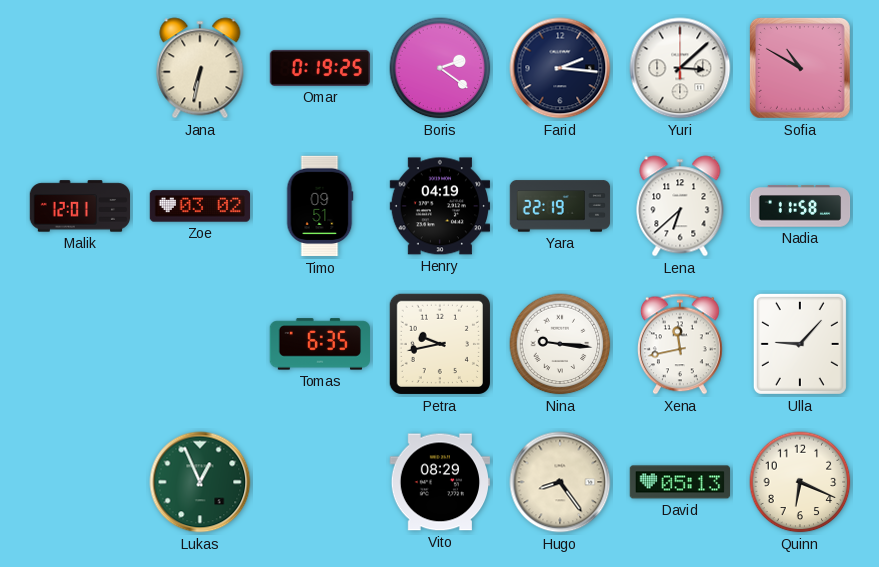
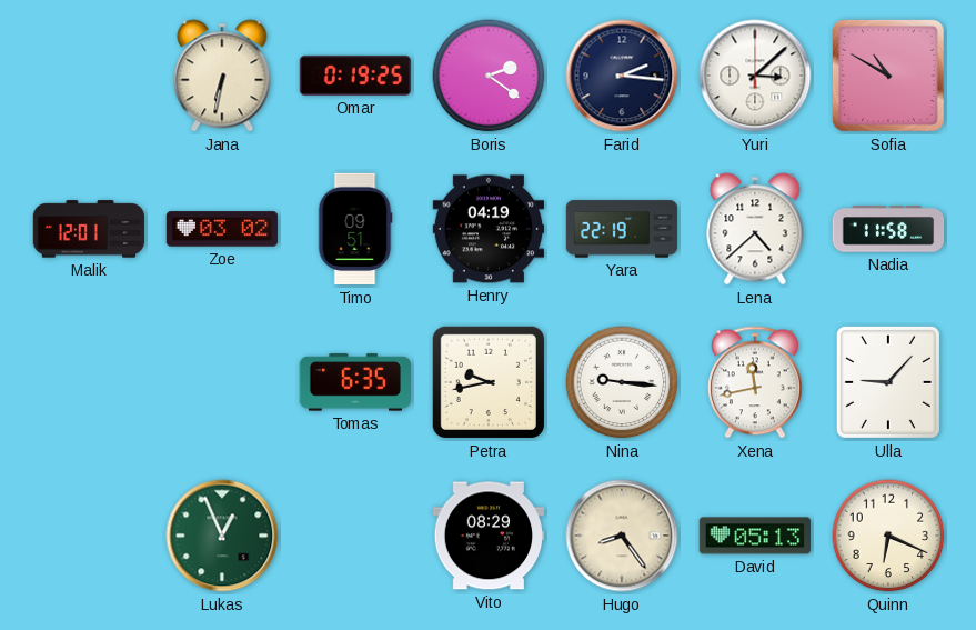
Lena: 6:38 -> 4:38
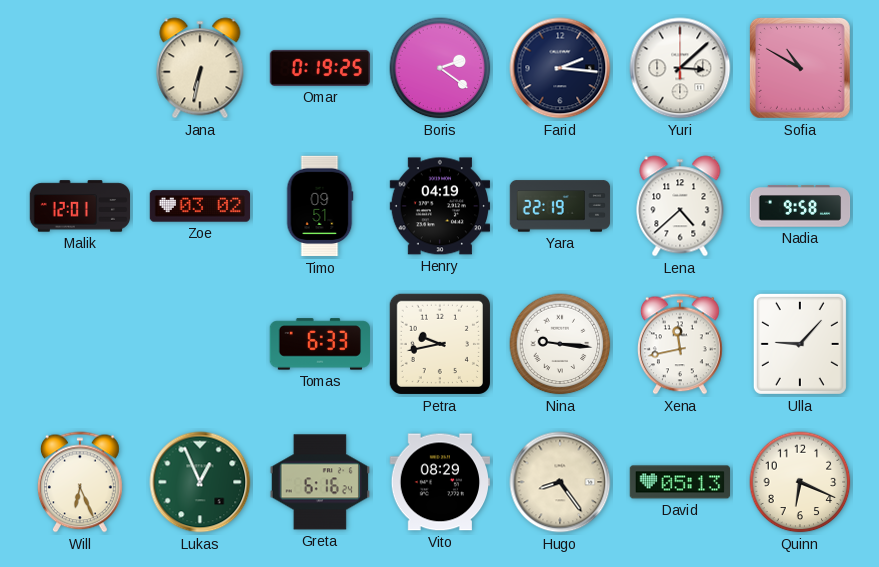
Nadia: 11:58 -> 9:58
Tomas: 6:35 -> 6:33
Will: none -> 6:26
Greta: none -> 6:16
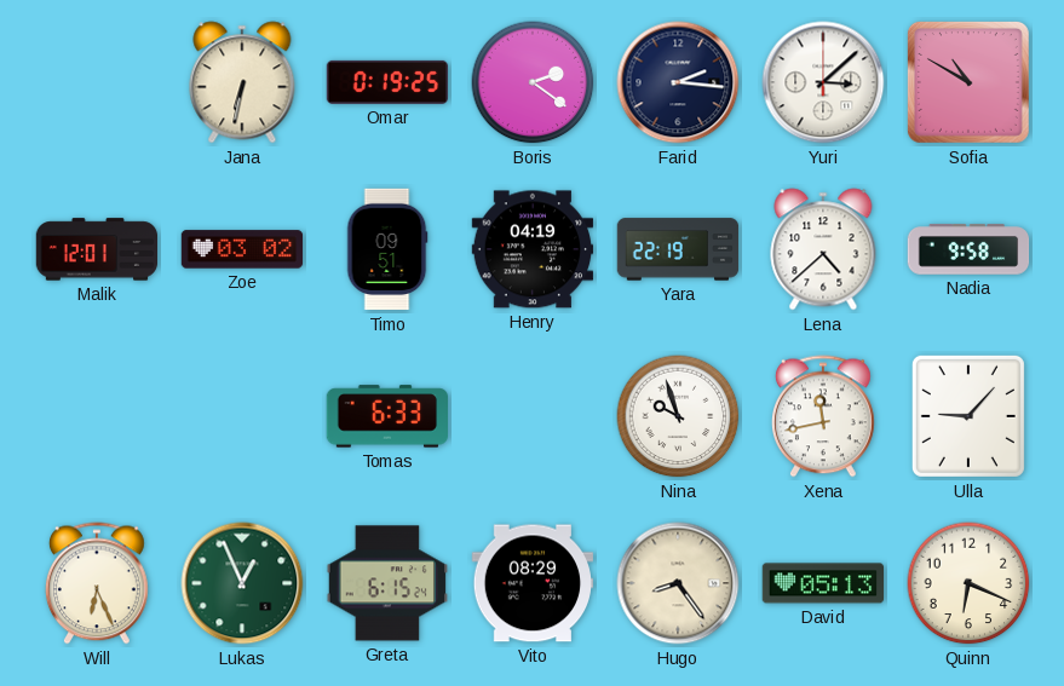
Petra: 9:43 -> none
Nina: 9:16 -> 9:57
Greta: 6:16 -> 6:15
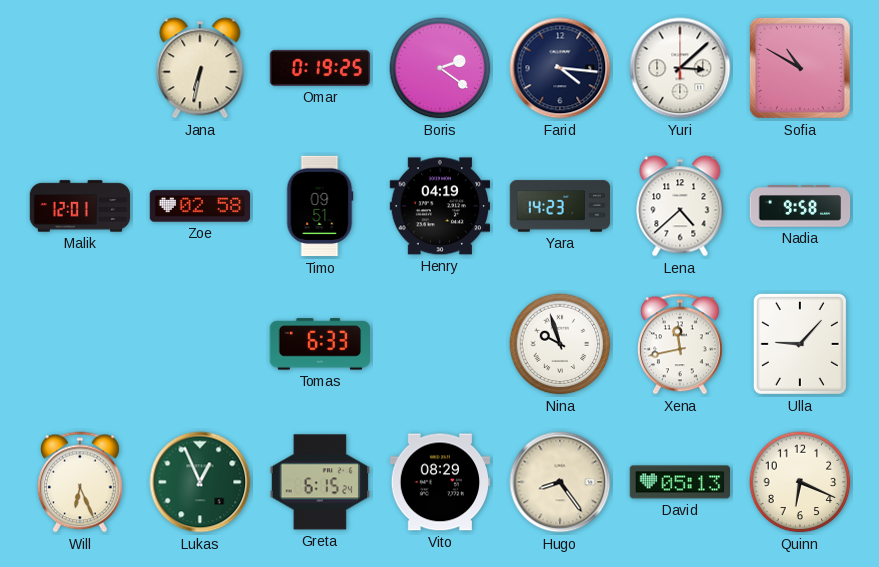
Farid: 2:16 -> 4:16
Zoe: 03:02 -> 02:58
Yara: 22:19 -> 14:23
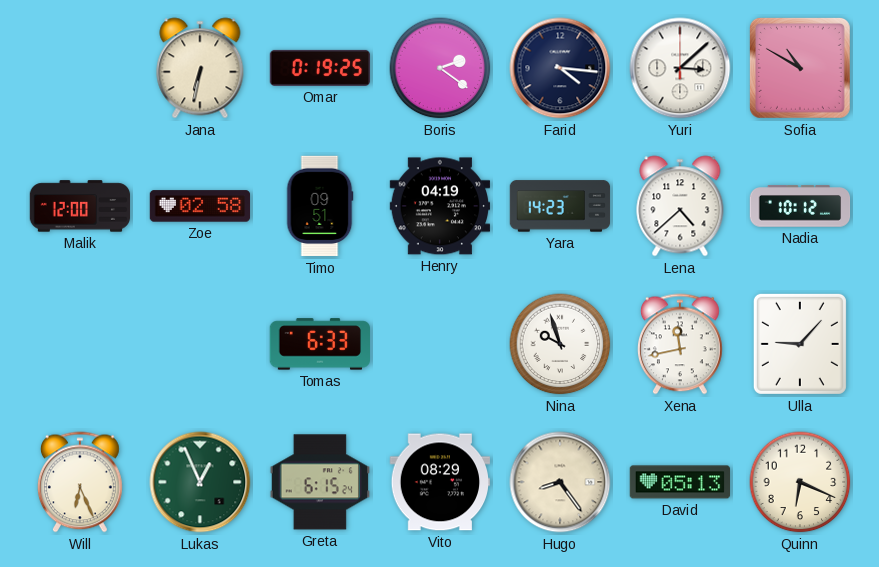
Malik: 12:01 -> 12:00
Nadia: 9:58 -> 10:12
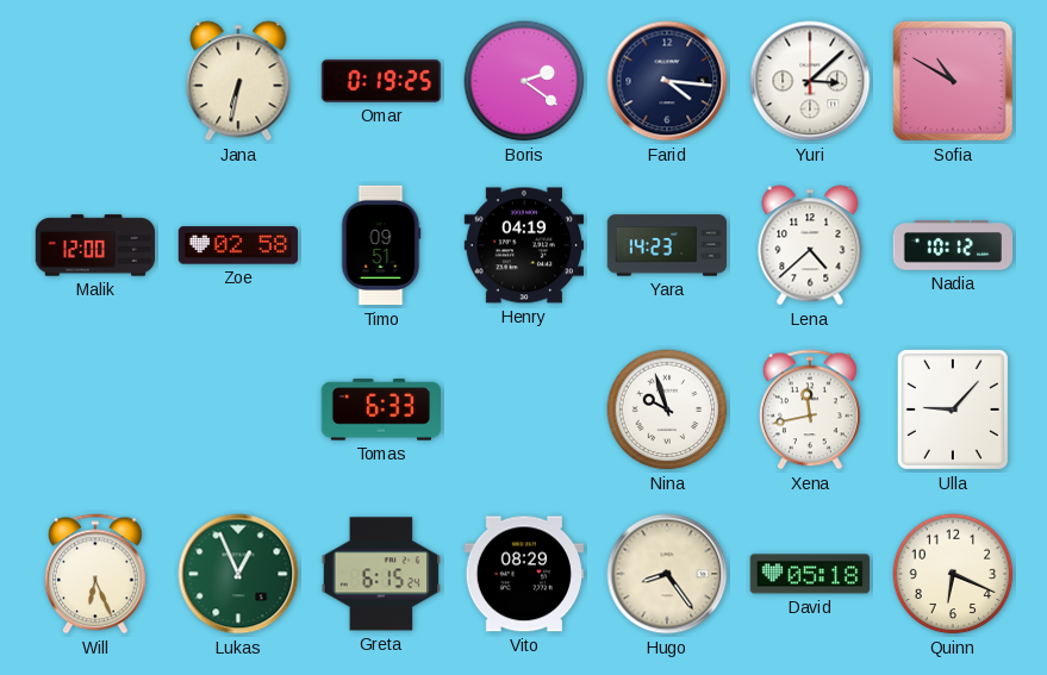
David: 05:13 -> 05:18
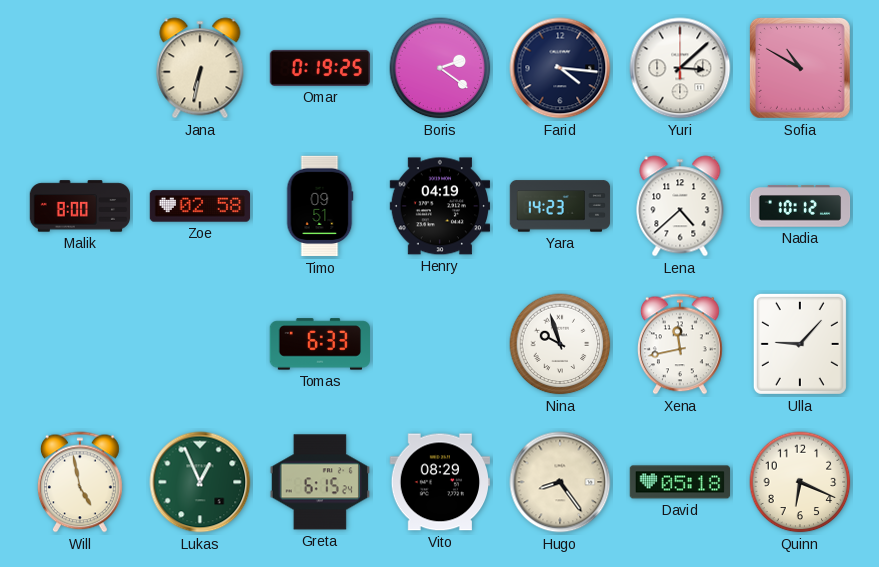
Malik: 12:00 -> 8:00
Will: 6:26 -> 4:58
